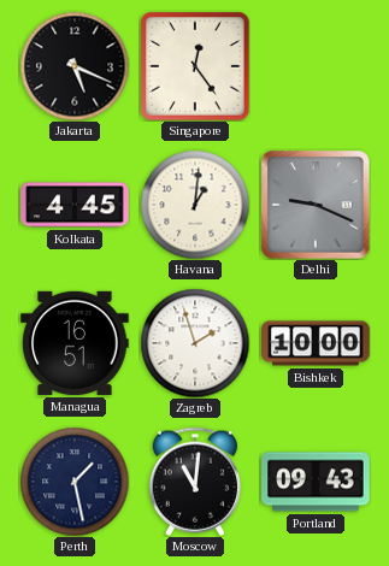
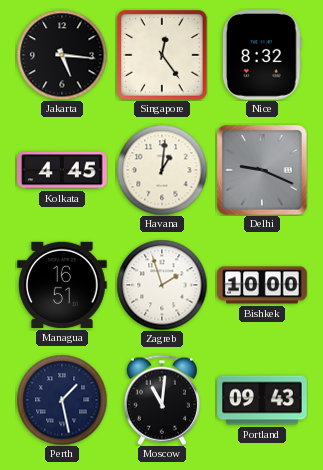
Jakarta: 5:19 -> 5:16
Nice: none -> 8:32
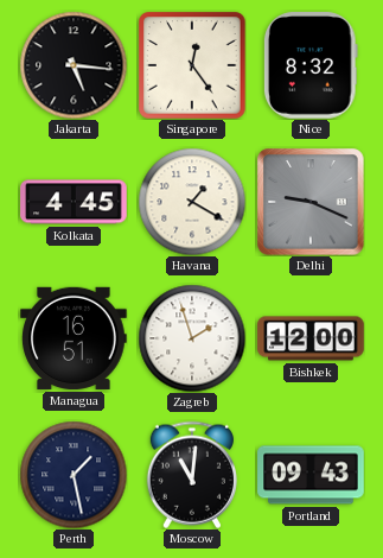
Havana: 1:01 -> 1:20
Bishkek: 10:00 -> 12:00
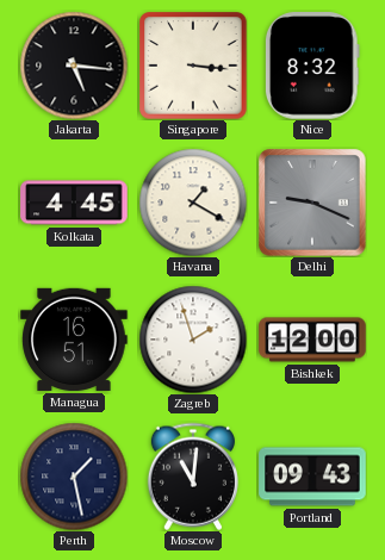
Singapore: 12:24 -> 3:16
